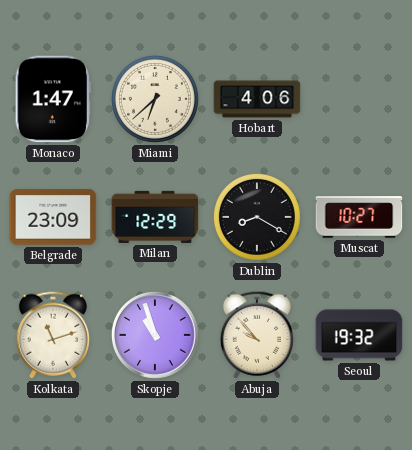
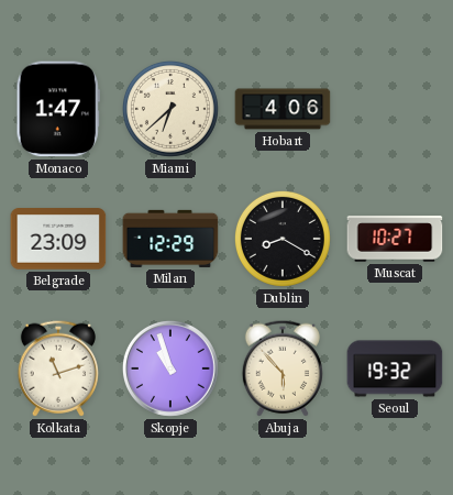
Abuja: 9:53 -> 5:53
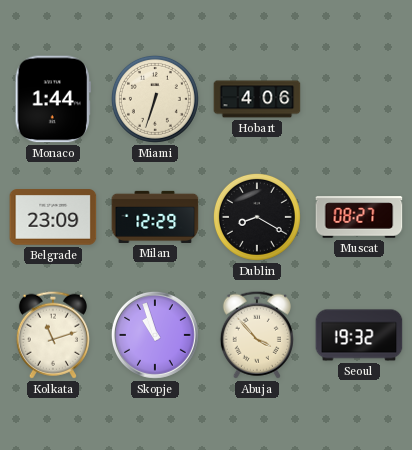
Monaco: 1:47 -> 1:44
Miami: 6:38 -> 6:33
Muscat: 10:27 -> 08:27
Abuja: 5:53 -> 3:53
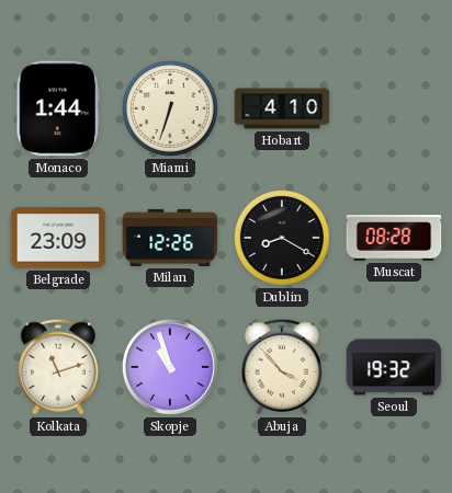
Hobart: 4:06 -> 4:10
Milan: 12:29 -> 12:26
Muscat: 08:27 -> 08:28
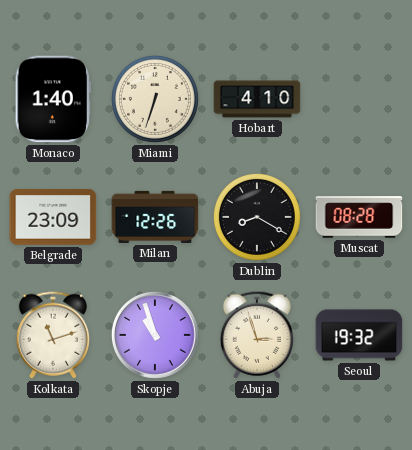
Monaco: 1:44 -> 1:40
Abuja: 3:53 -> 2:57
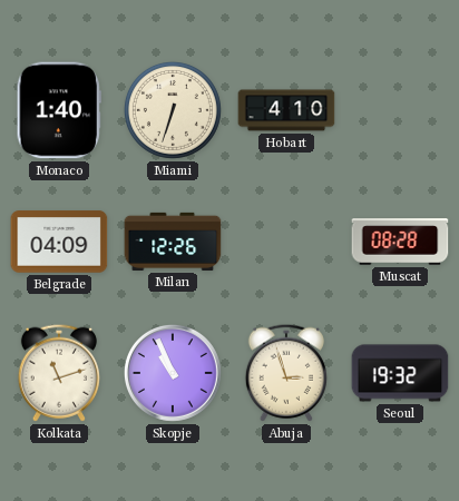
Belgrade: 23:09 -> 04:09
Dublin: 8:20 -> none
Skopje: 10:57 -> 10:56
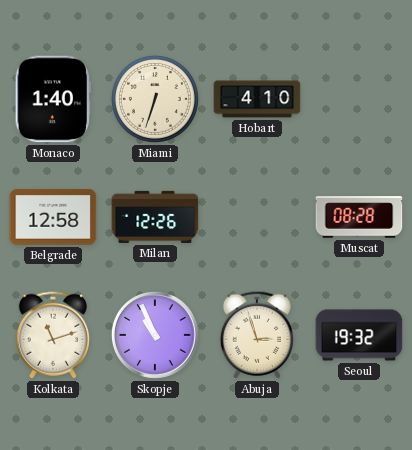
Belgrade: 04:09 -> 12:58
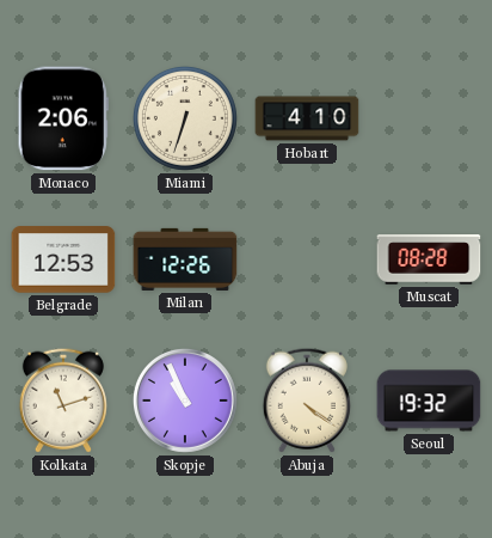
Monaco: 1:40 -> 2:06
Belgrade: 12:58 -> 12:53
Abuja: 2:57 -> 4:21
